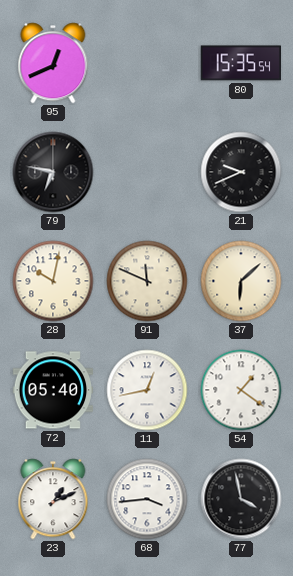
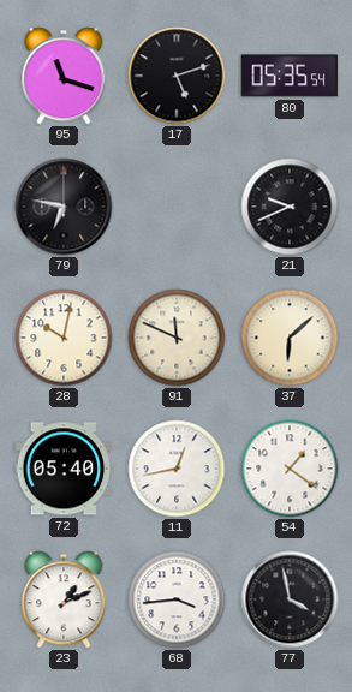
95: 12:41 -> 11:18
17: none -> 5:12
80: 15:35 -> 05:35
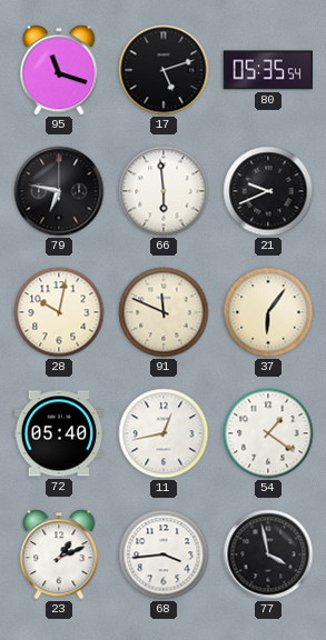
66: none -> 5:59
37: 6:08 -> 6:06
